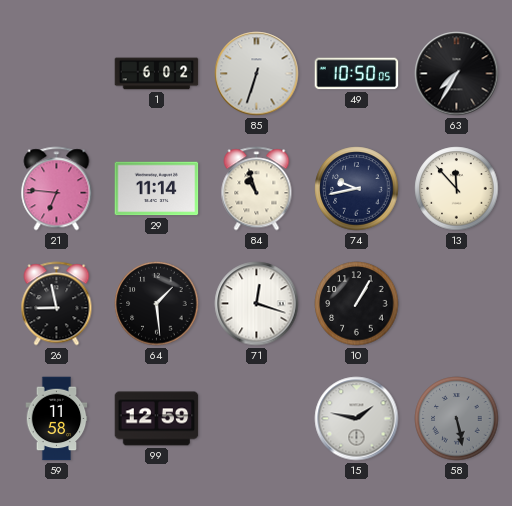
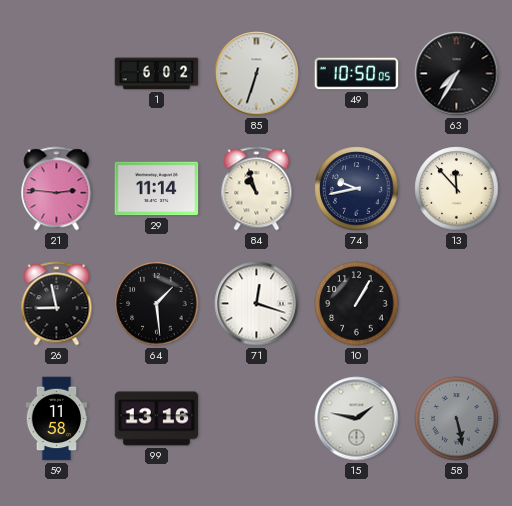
21: 6:46 -> 2:46
99: 12:59 -> 13:16
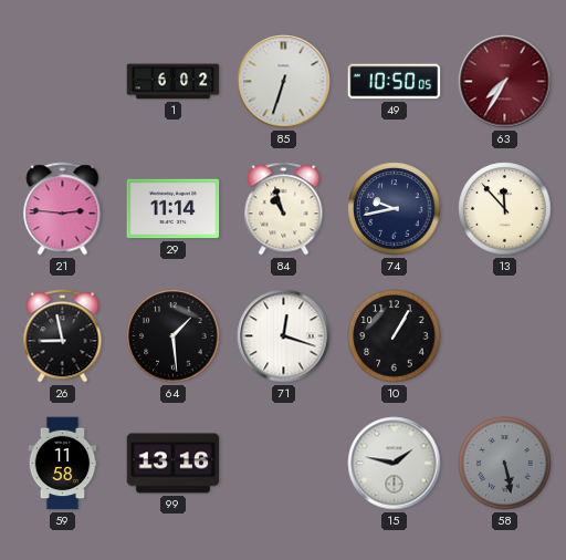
63 dial: black -> burgundy
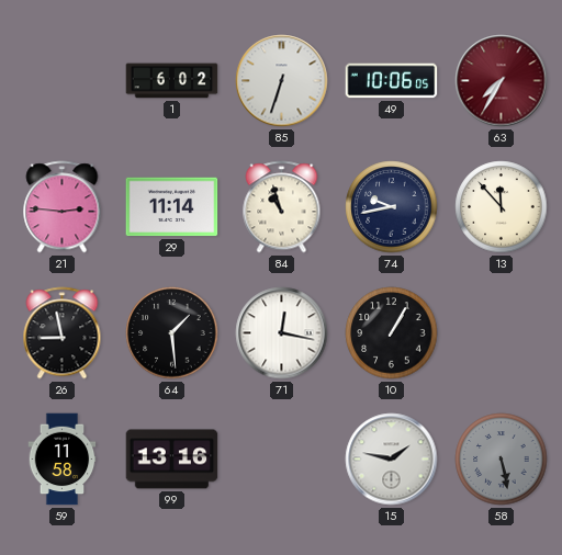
49: 10:50 -> 10:06
71: 12:18 -> 12:17
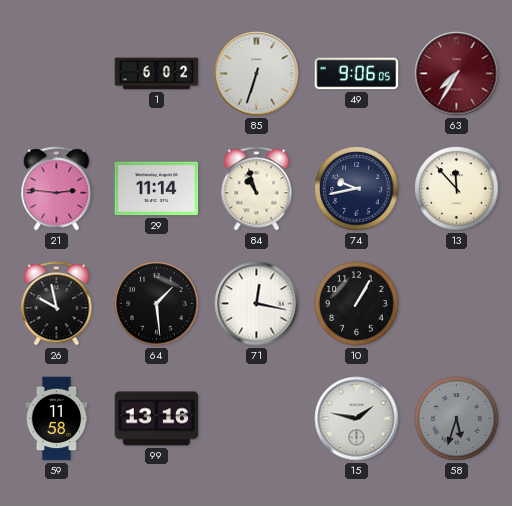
49: 10:06 -> 9:06
26: 8:58 -> 9:58
58: 5:28 -> 5:33
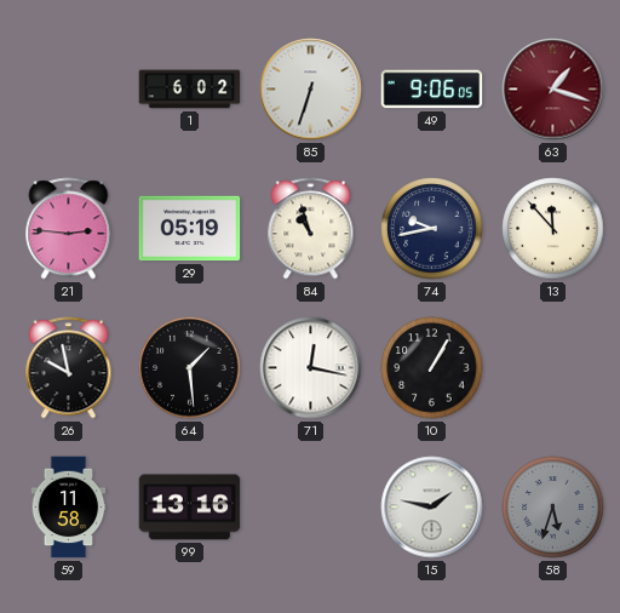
63: 7:35 -> 1:18
29: 11:14 -> 05:19
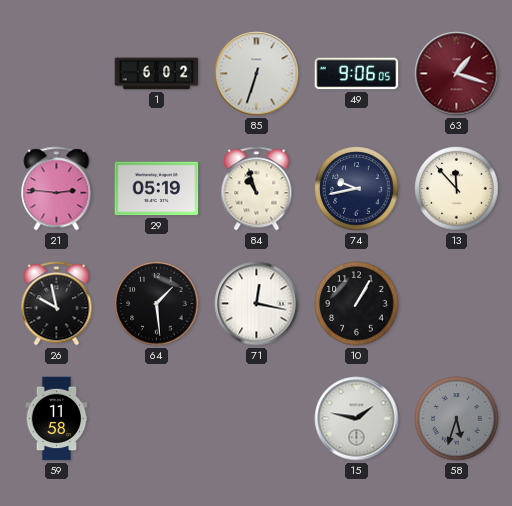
99: 13:16 -> none
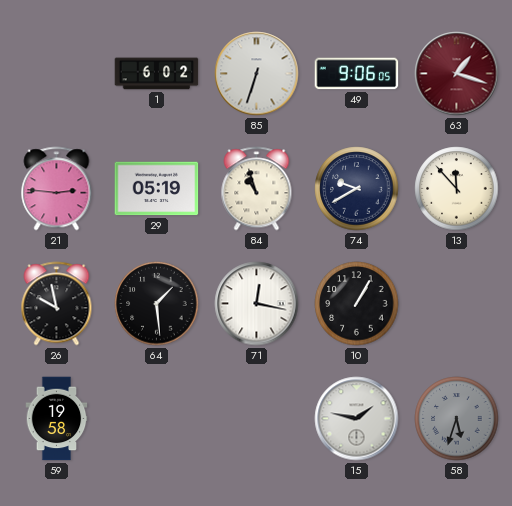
74: 9:43 -> 9:40
59: 11:58 -> 19:58
